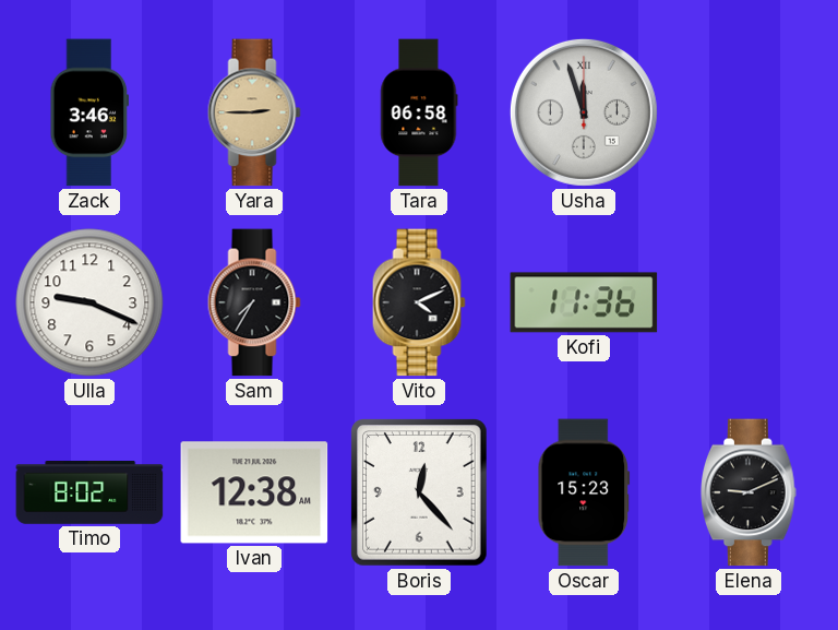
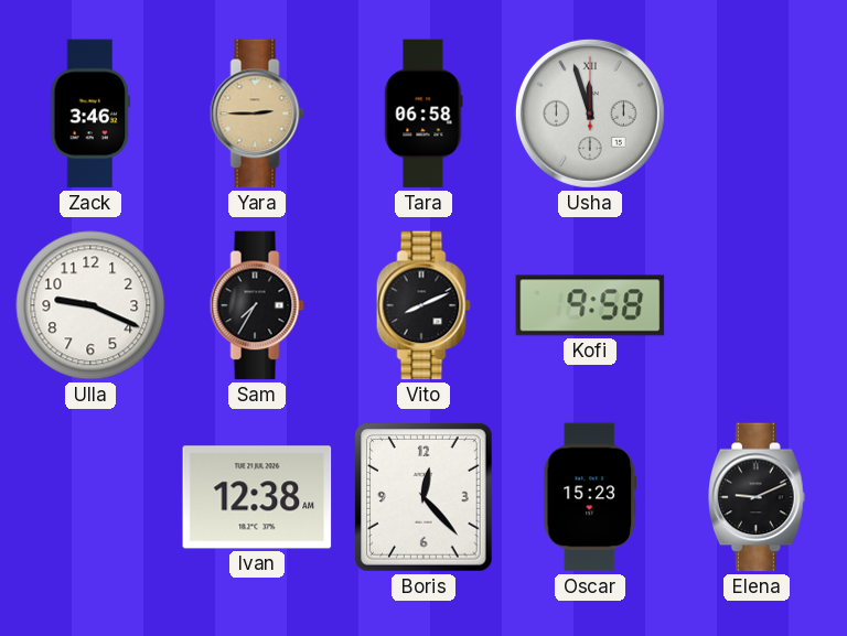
Vito: 4:11 -> 8:11
Kofi: 11:36 -> 9:58
Timo: 8:02 -> none
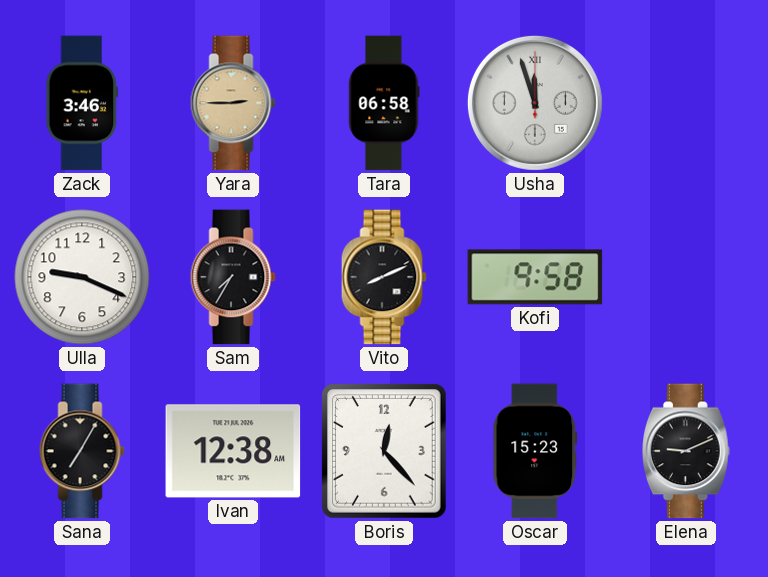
Sana: none -> 7:05
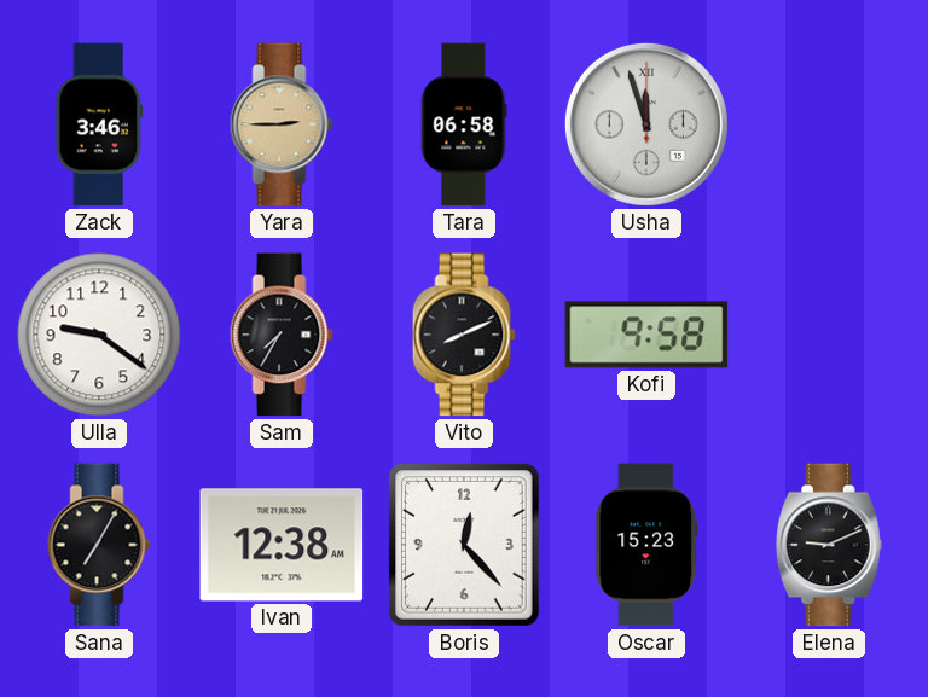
Ulla: 9:19 -> 9:21
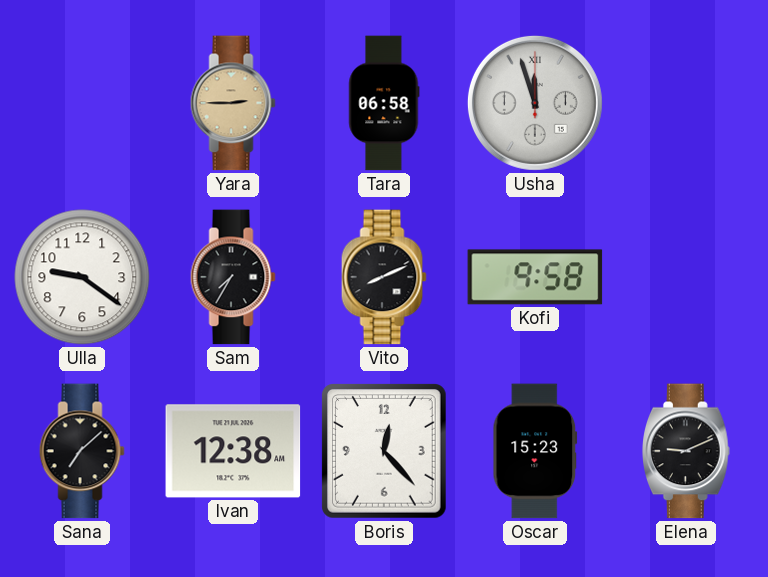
Zack: 3:46 -> none
Sana: 7:05 -> 7:08
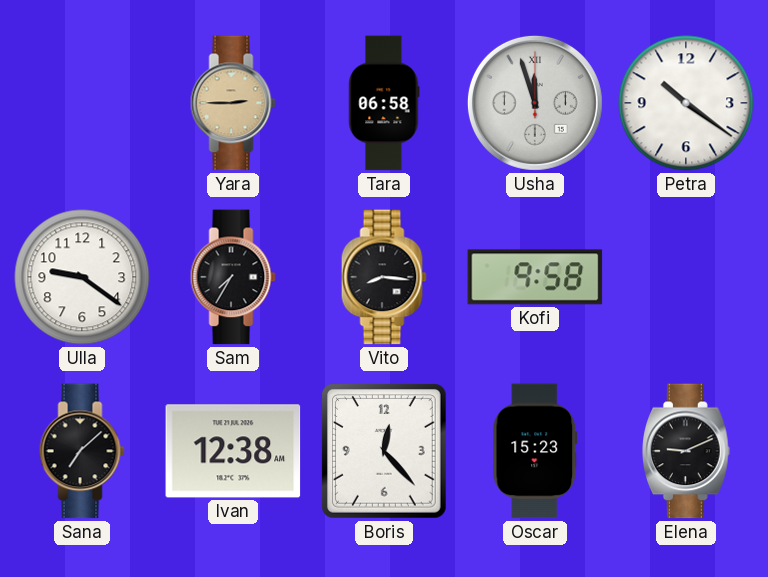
Petra: none -> 10:21
Vito: 8:11 -> 8:16
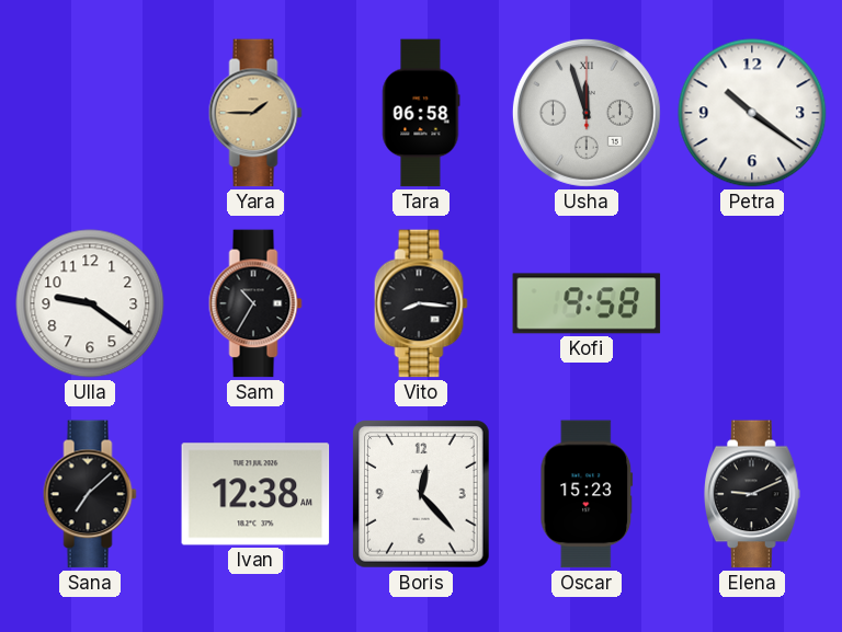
Yara: 2:45 -> 1:45
Sam: 7:35 -> 10:35
